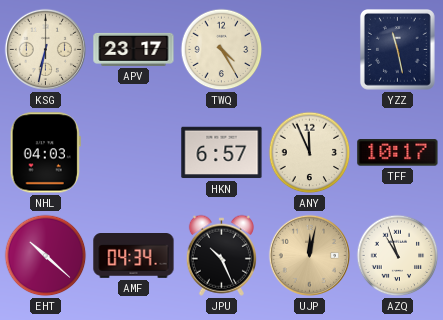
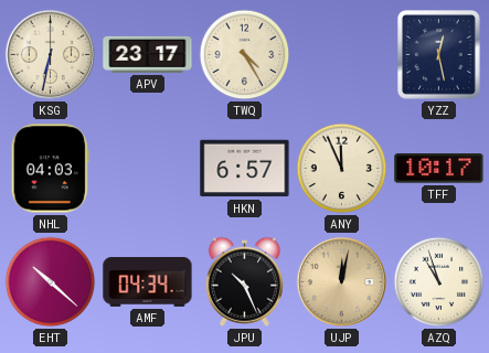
YZZ: 11:28 -> 12:28
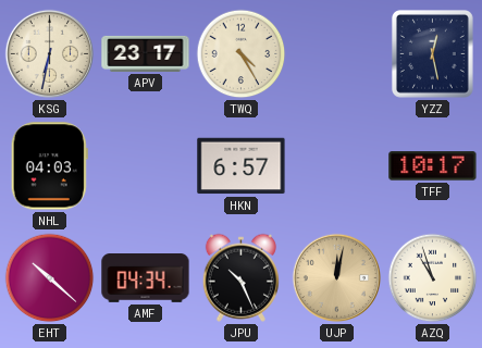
ANY: 11:56 -> none
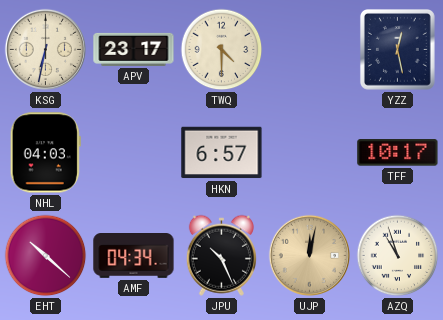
TWQ: 4:25 -> 4:30
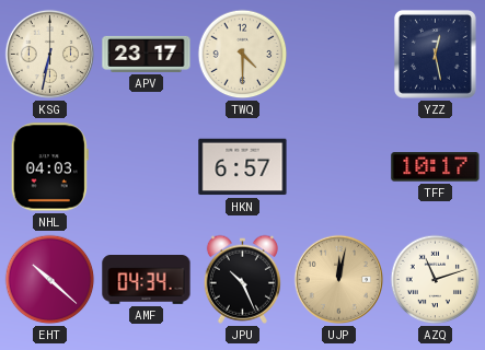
AZQ: 10:57 -> 11:12
